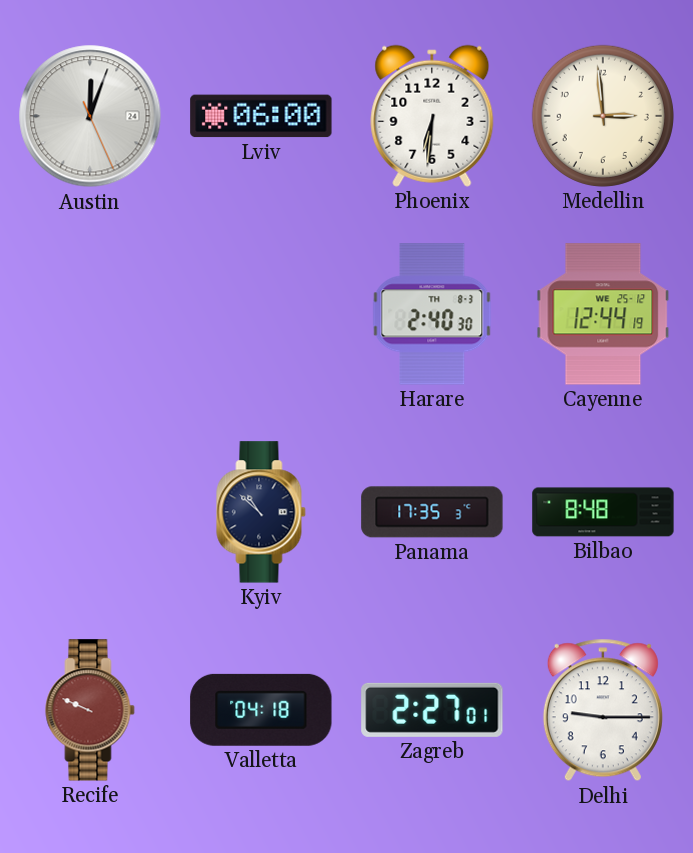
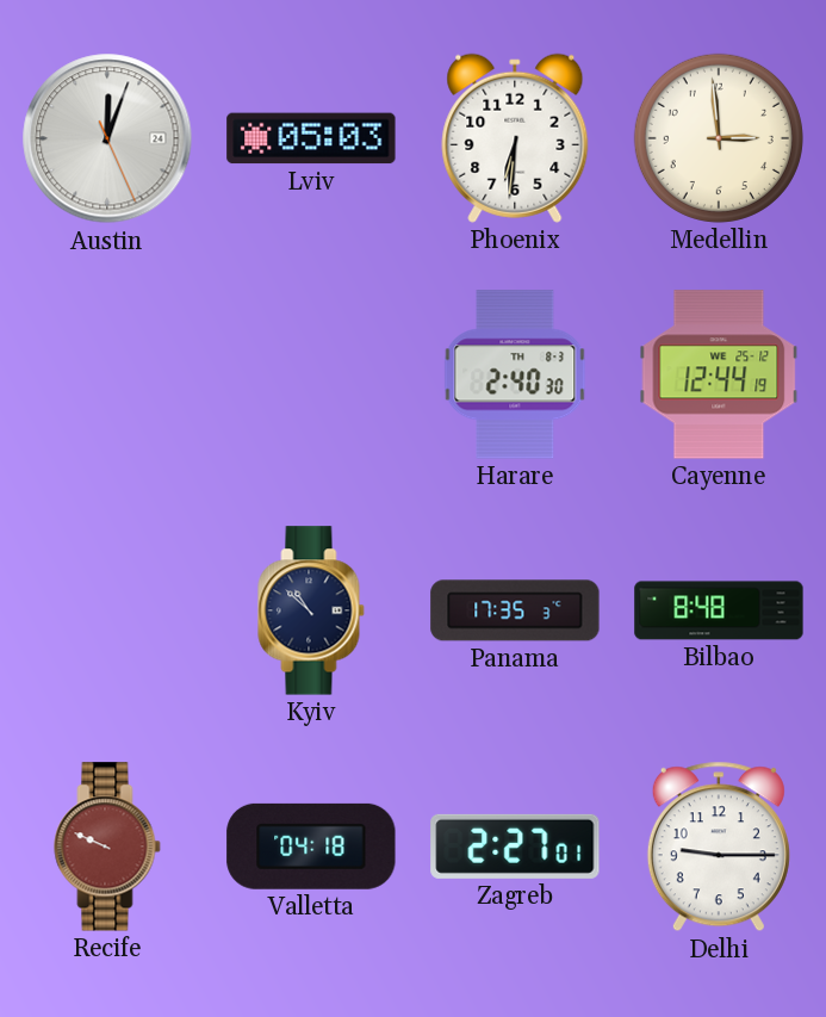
Lviv: 06:00 -> 05:03
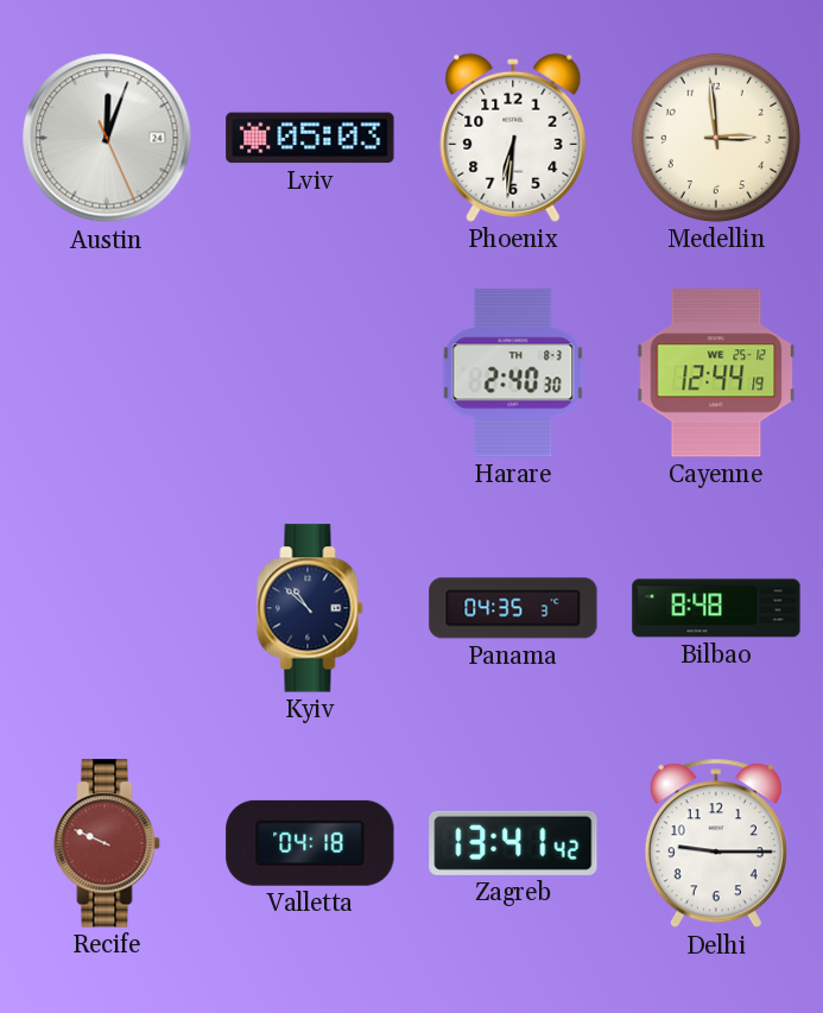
Panama: 17:35 -> 04:35
Zagreb: 2:27 -> 13:41
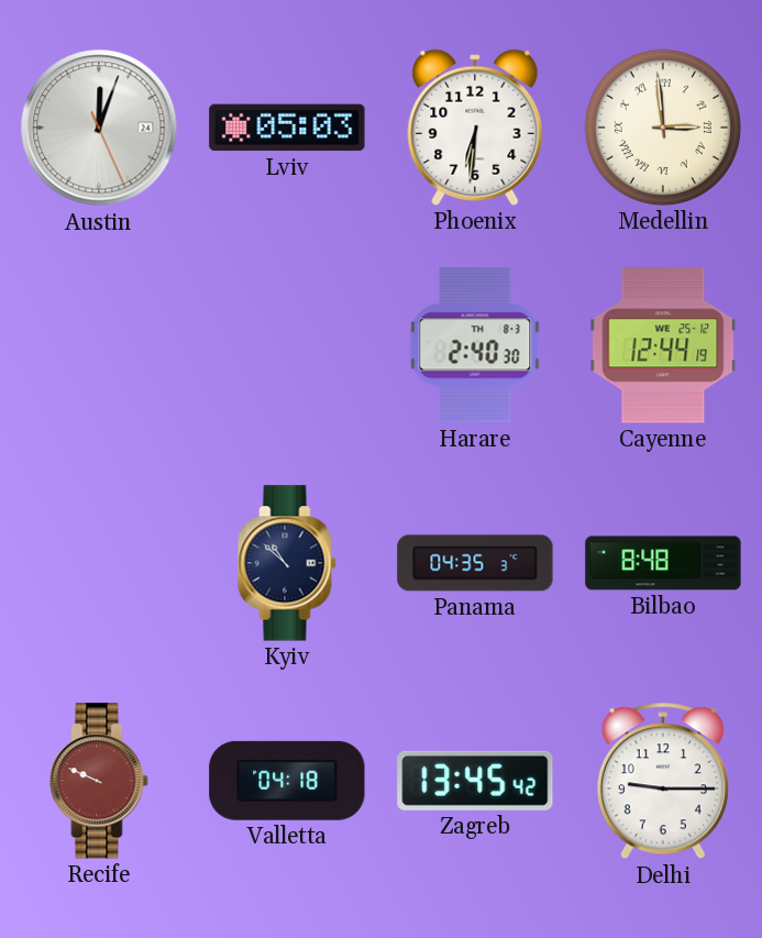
Medellin numerals: Arabic -> Roman
Zagreb: 13:41 -> 13:45
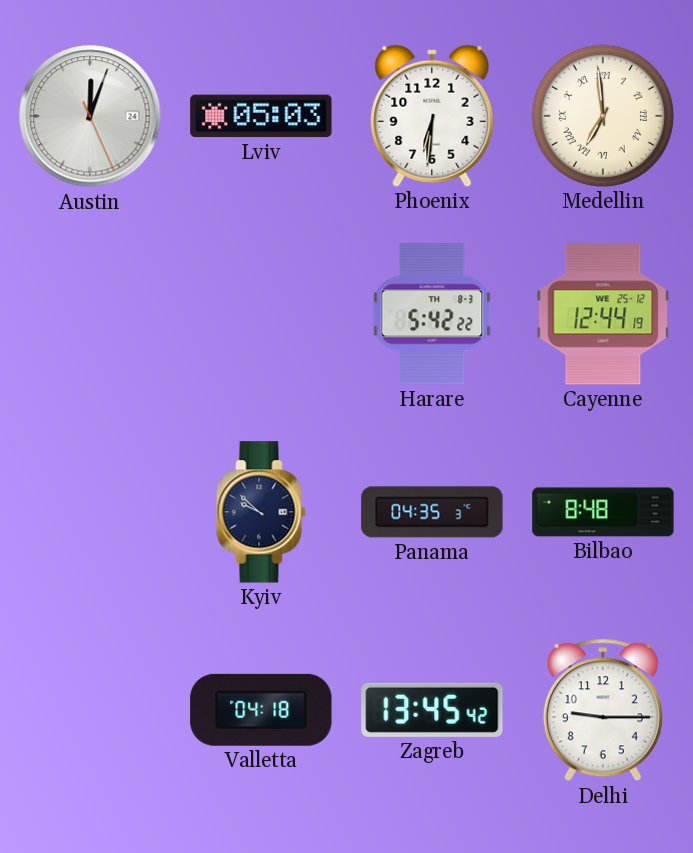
Medellin: 2:59 -> 6:59
Harare: 2:40 -> 5:42
Kyiv: 10:52 -> 9:52
Recife: 9:49 -> none
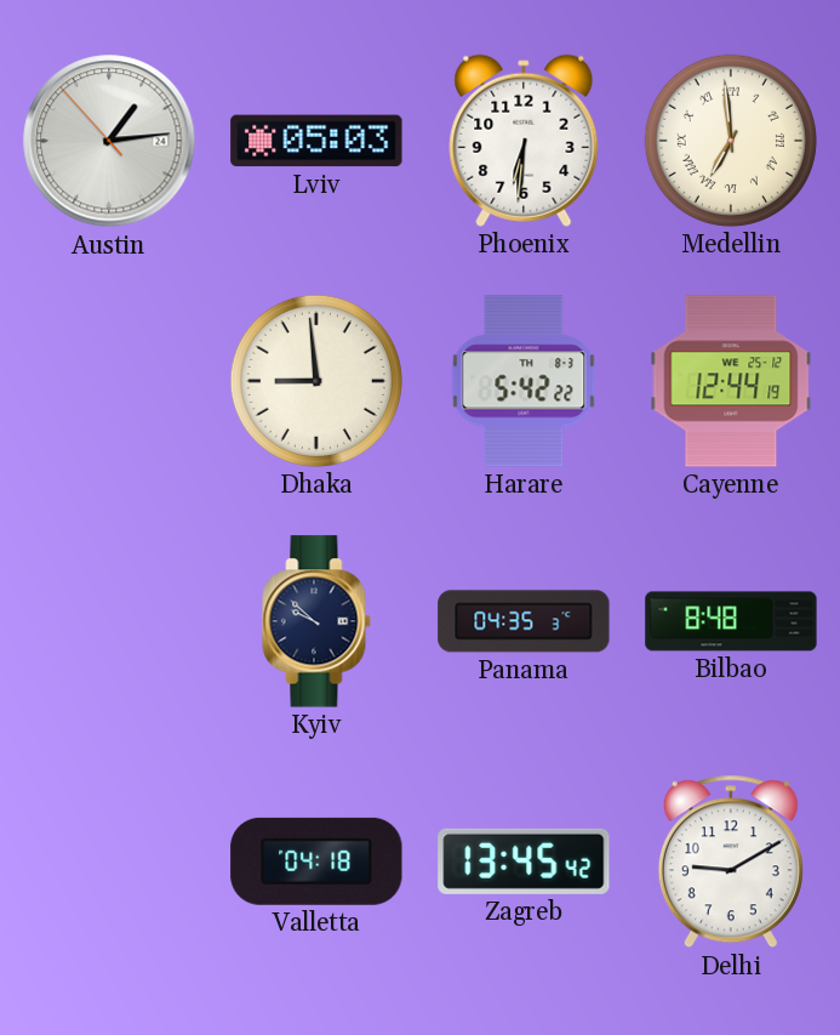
Austin: 12:03 -> 1:13
Dhaka: none -> 8:59
Delhi: 9:15 -> 9:10
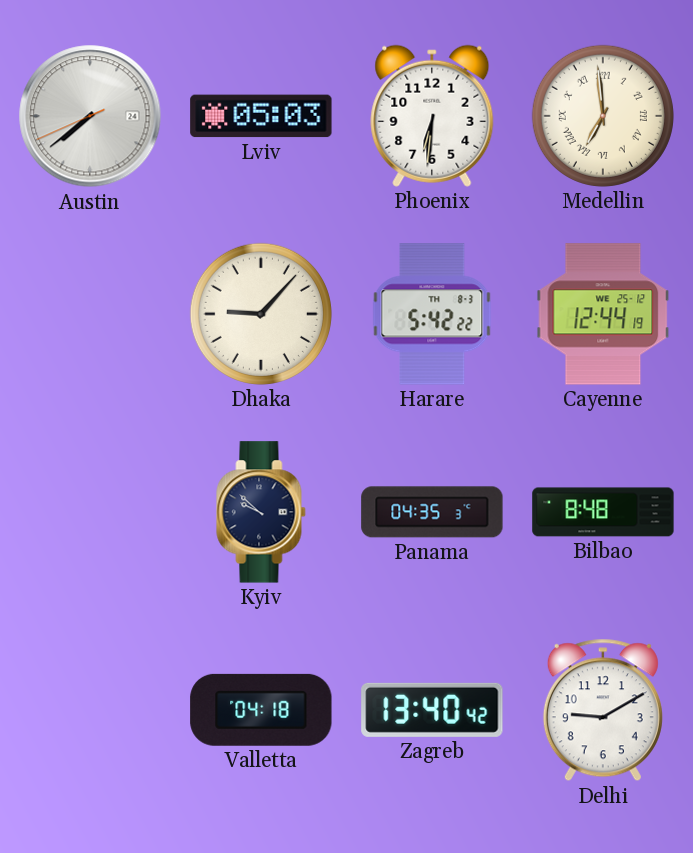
Austin: 1:13 -> 7:38
Dhaka: 8:59 -> 9:07
Zagreb: 13:45 -> 13:40
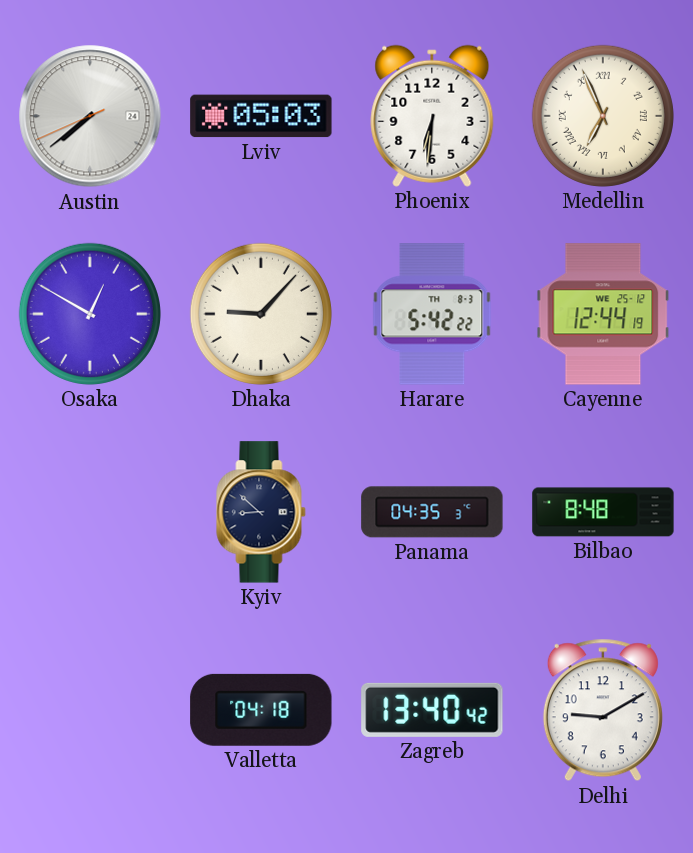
Medellin: 6:59 -> 6:56
Osaka: none -> 12:50
Kyiv: 9:52 -> 8:52
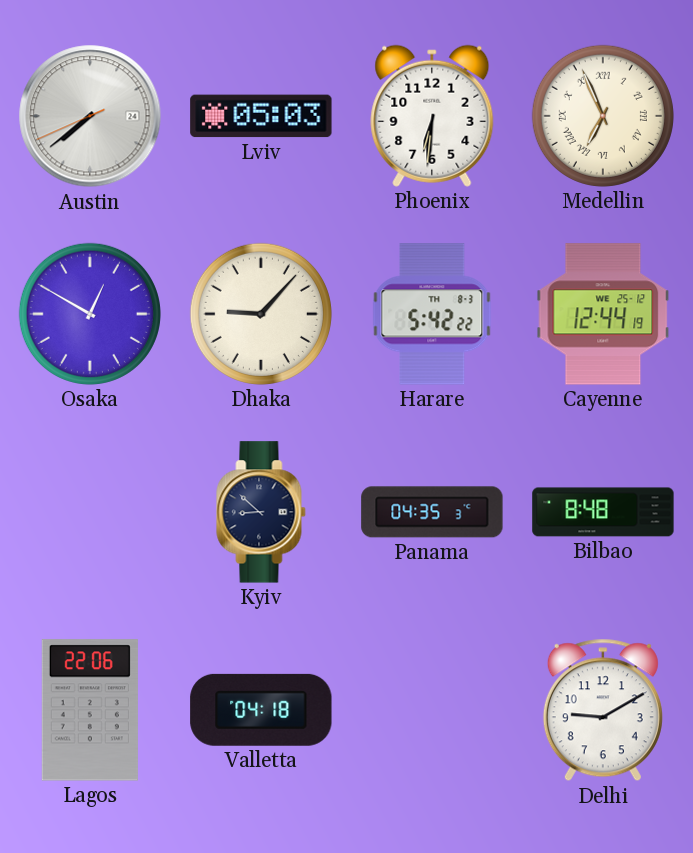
Lagos: none -> 22:06
Zagreb: 13:40 -> none
